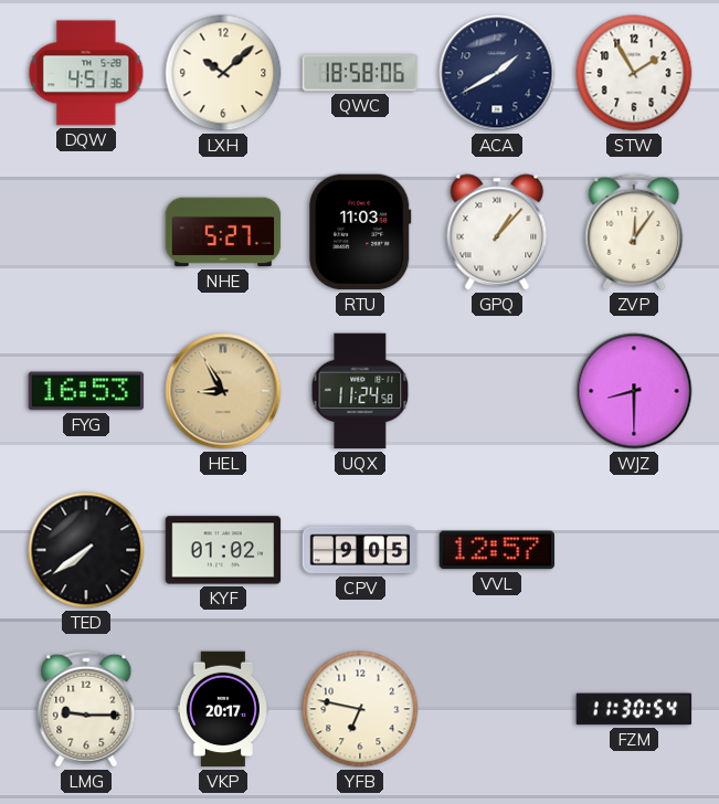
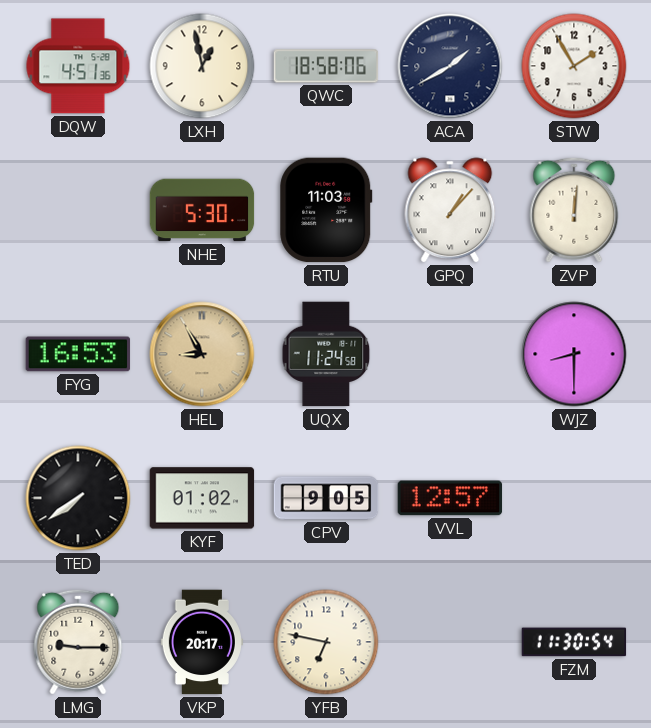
LXH: 10:08 -> 12:58
NHE: 5:27 -> 5:30
ZVP: 12:06 -> 12:01
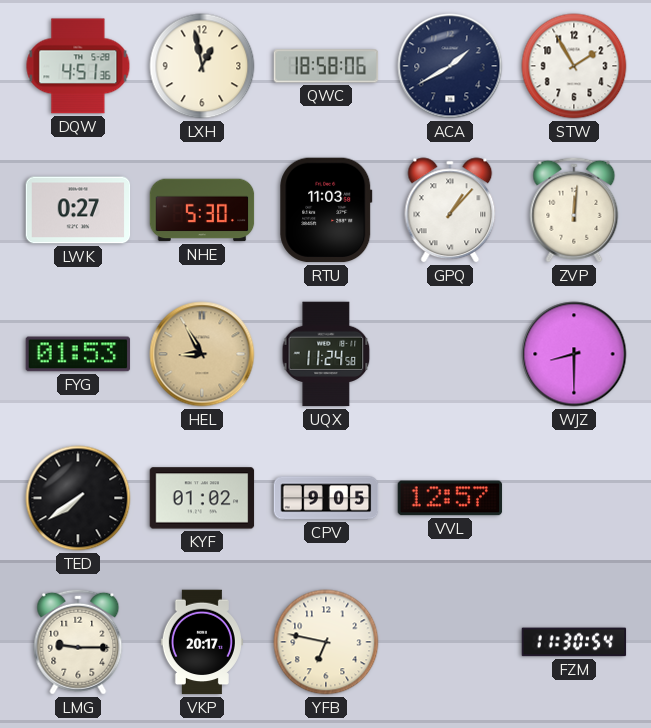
LWK: none -> 0:27
FYG: 16:53 -> 01:53
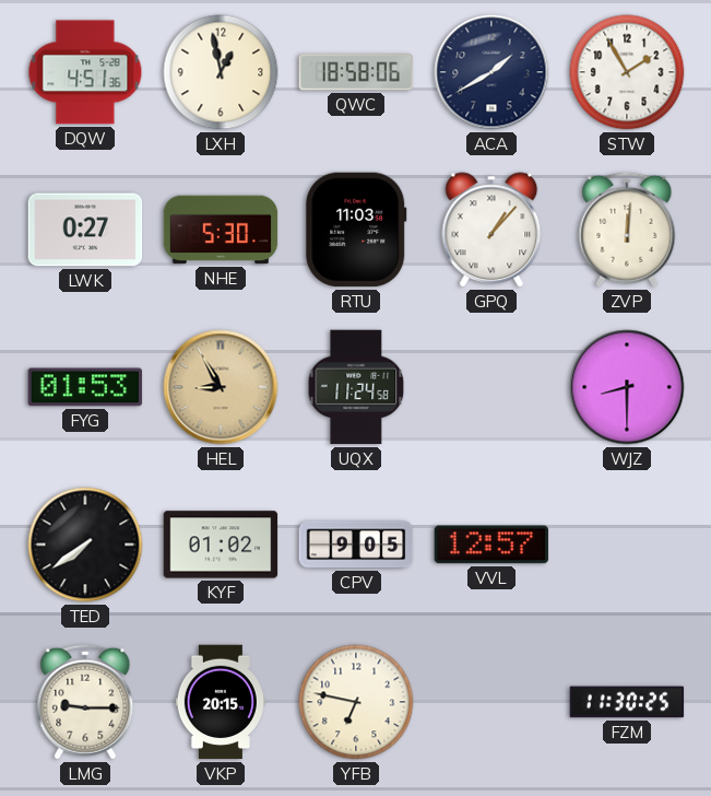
VKP: 20:17 -> 20:15
FZM: 11:30:54 -> 11:30:25
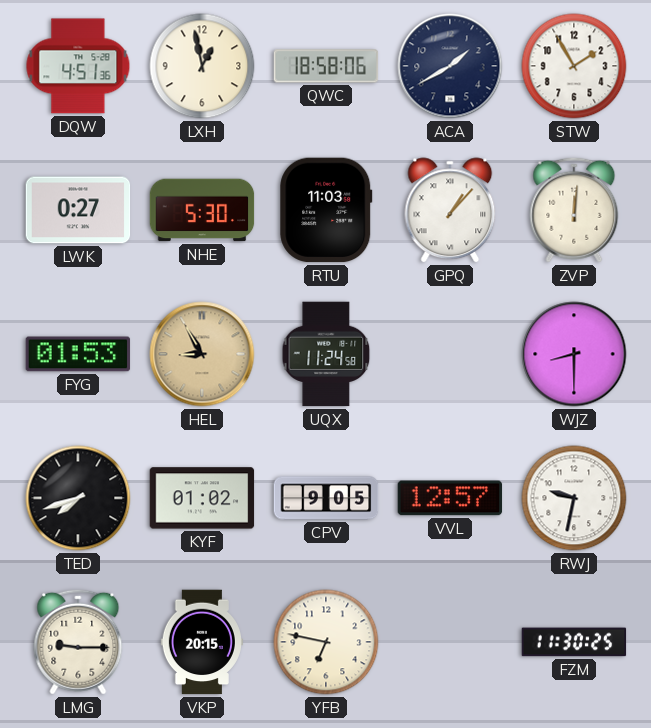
TED: 7:39 -> 7:42
RWJ: none -> 9:32
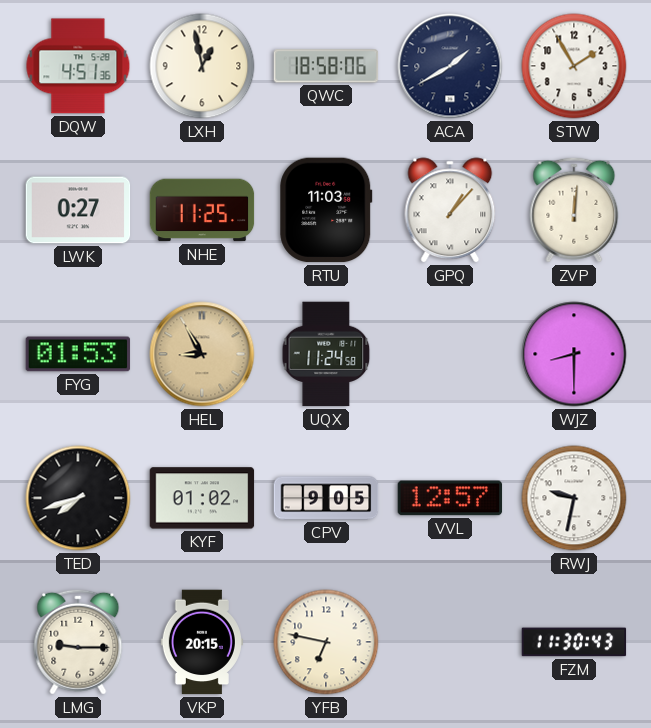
NHE: 5:30 -> 11:25
FZM: 11:30:25 -> 11:30:43
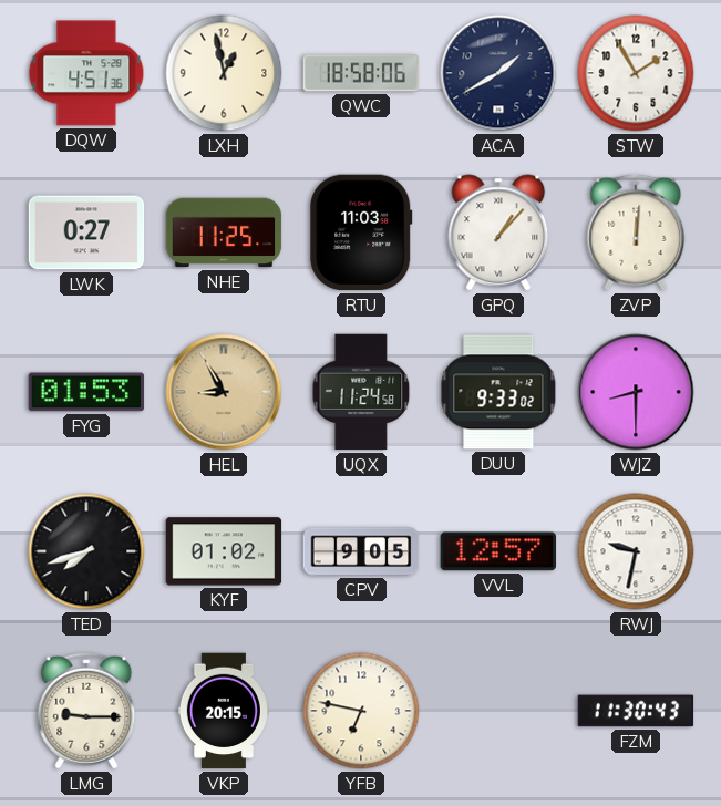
DUU: none -> 9:33
